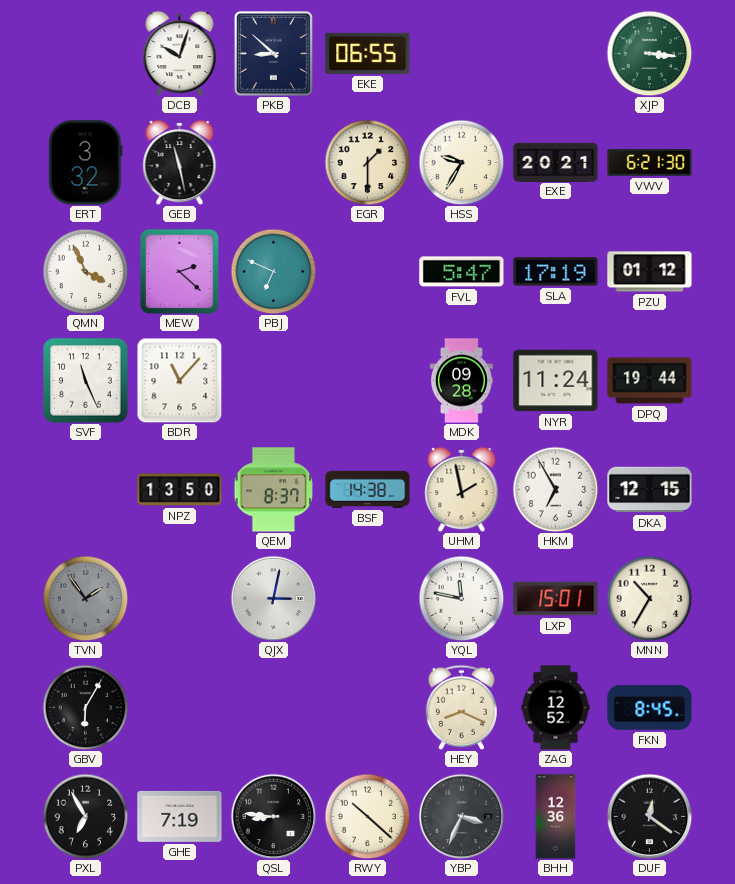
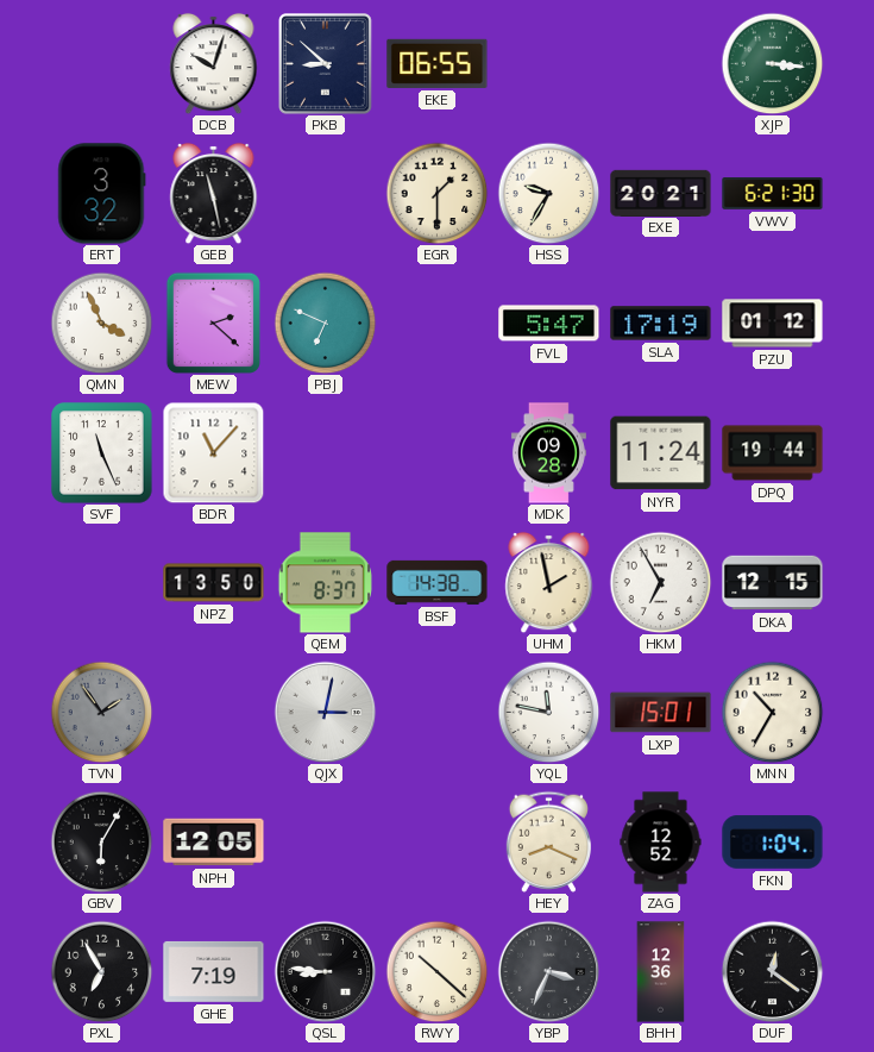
NPH: none -> 12:05
FKN: 8:45 -> 1:04
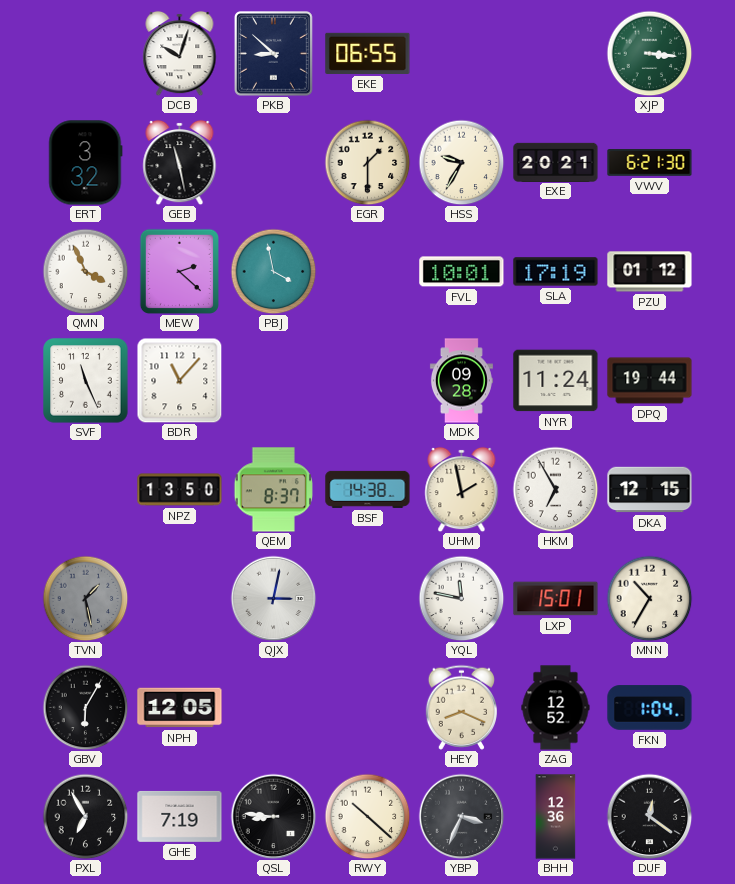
PBJ: 6:49 -> 3:58
FVL: 5:47 -> 10:01
TVN: 1:54 -> 1:28
